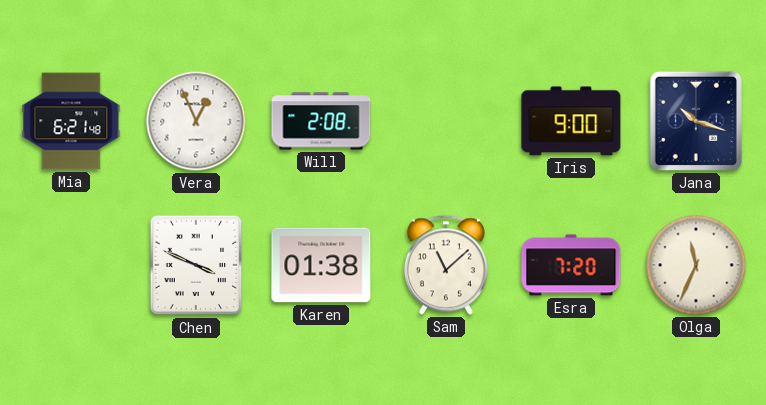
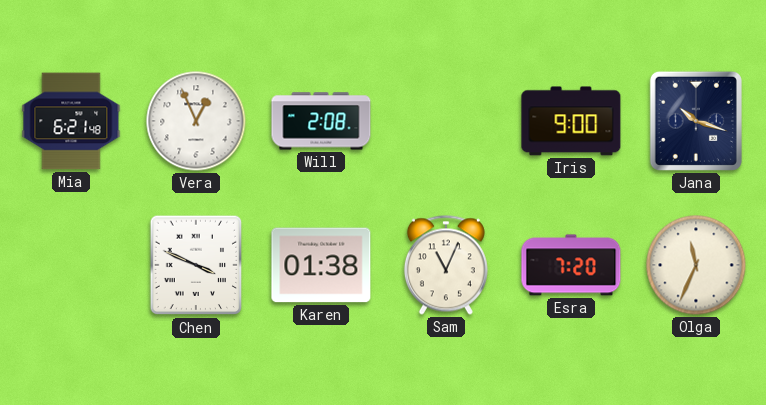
Sam: 11:08 -> 11:04
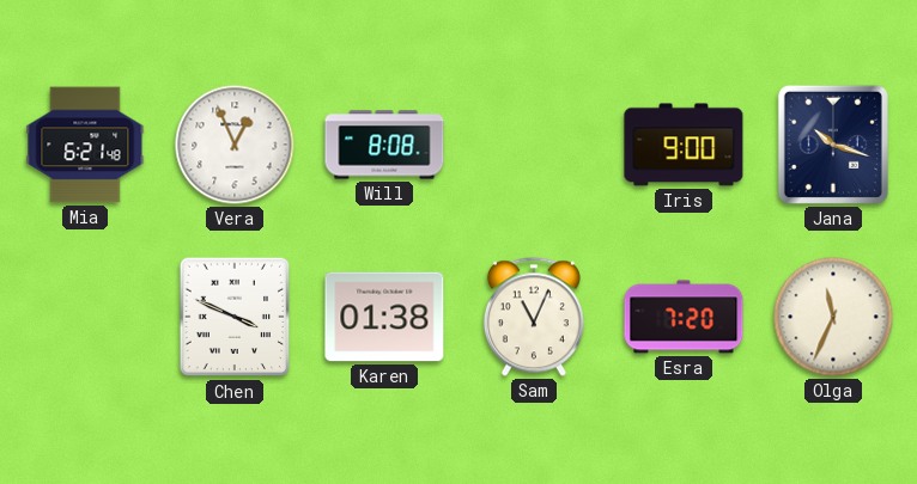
Will: 2:08 -> 8:08
